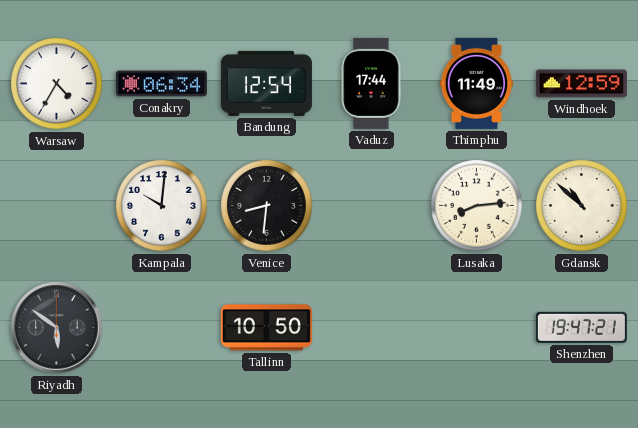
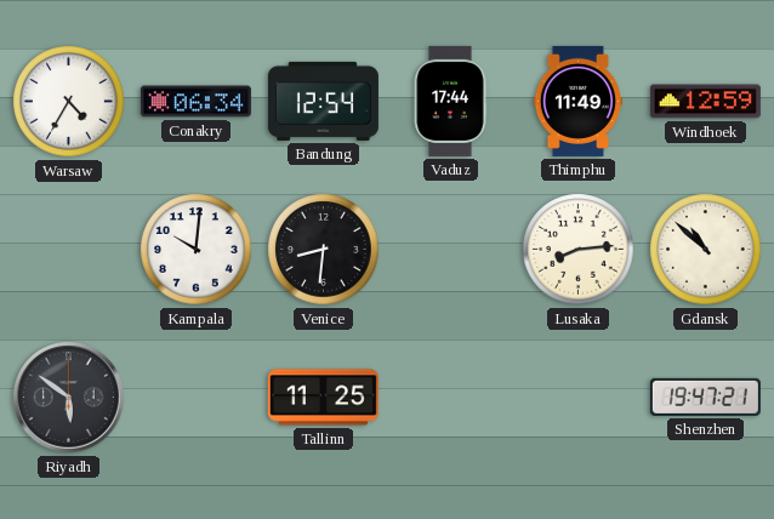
Tallinn: 10:50 -> 11:25
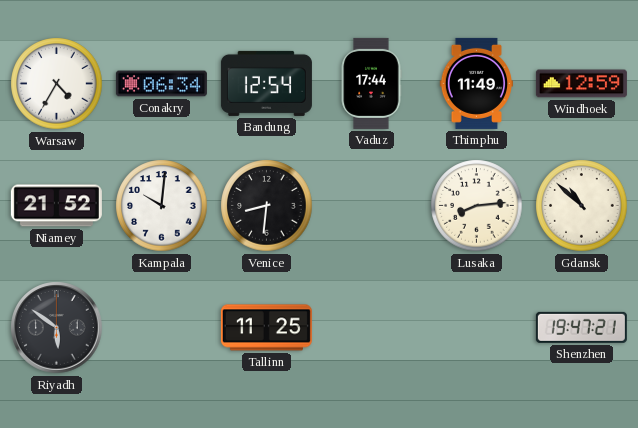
Niamey: none -> 21:52
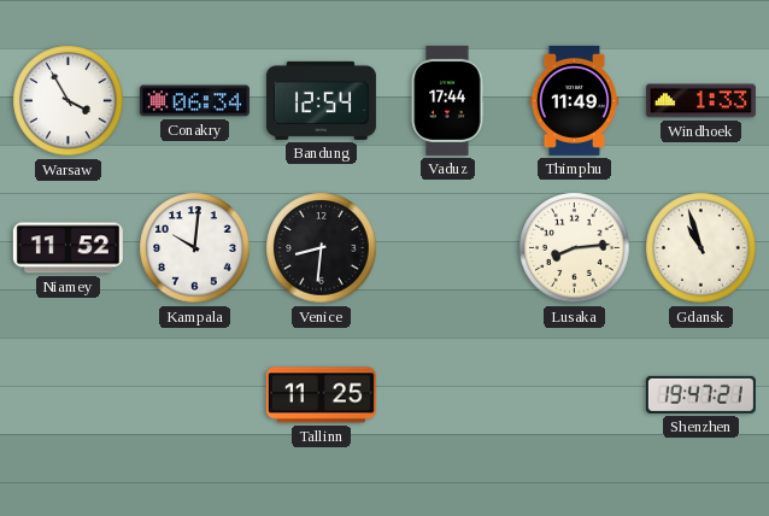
Warsaw: 4:35 -> 3:55
Windhoek: 12:59 -> 1:33
Niamey: 21:52 -> 11:52
Gdansk: 10:52 -> 10:57
Riyadh: 5:51 -> none
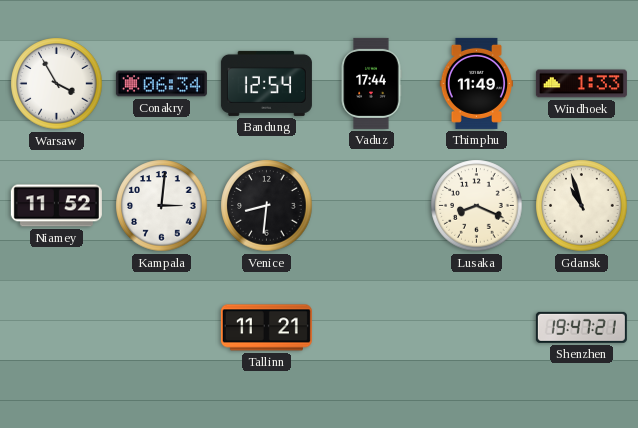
Kampala: 10:01 -> 3:01
Lusaka: 8:14 -> 8:19
Tallinn: 11:25 -> 11:21
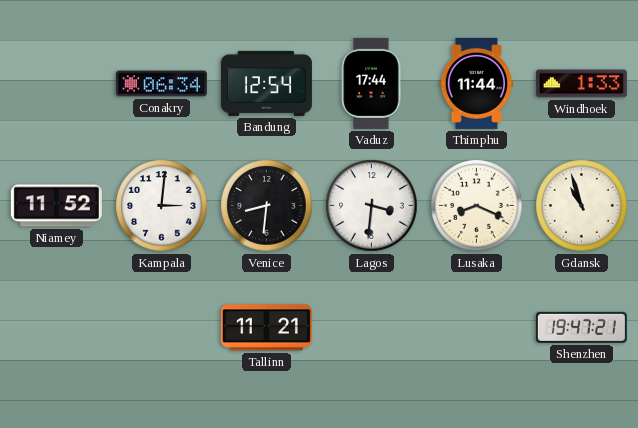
Warsaw: 3:55 -> none
Thimphu: 11:49 -> 11:44
Lagos: none -> 3:31
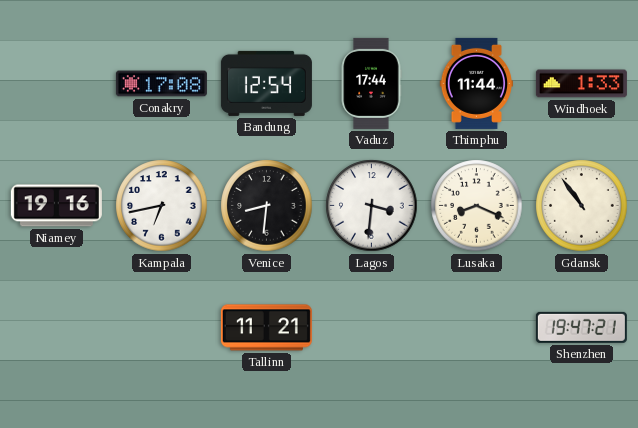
Conakry: 06:34 -> 17:08
Niamey: 11:52 -> 19:16
Kampala: 3:01 -> 6:43
Gdansk: 10:57 -> 10:54
